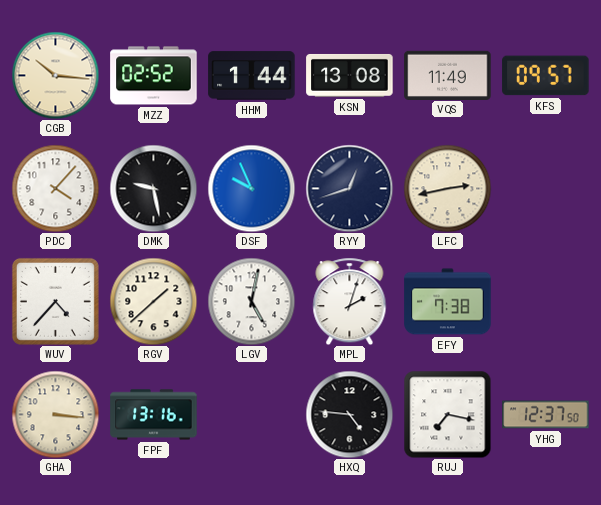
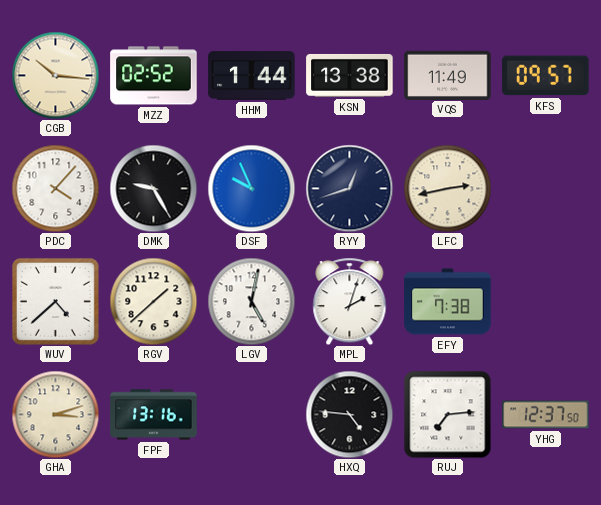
KSN: 13:08 -> 13:38
DMK: 9:28 -> 9:25
WUV: 4:37 -> 4:38
GHA: 3:16 -> 3:12
RUJ: 7:17 -> 7:14
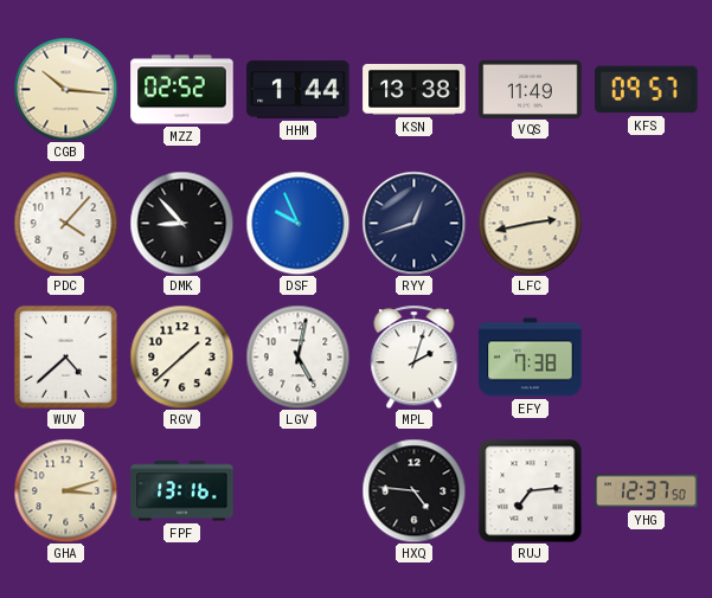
DMK: 9:25 -> 8:53
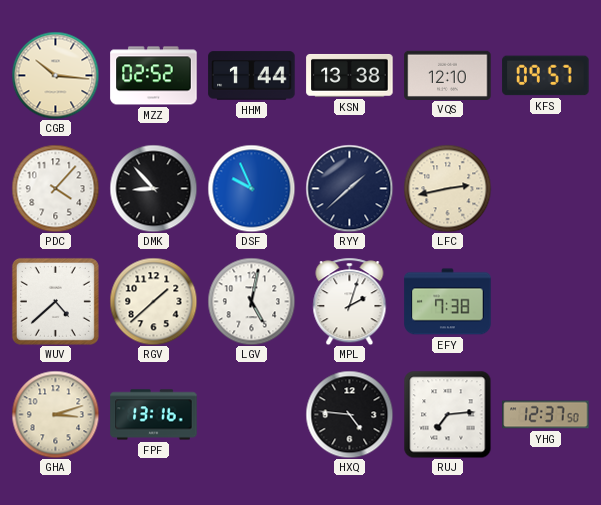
VQS: 11:49 -> 12:10
RYY: 12:42 -> 1:38
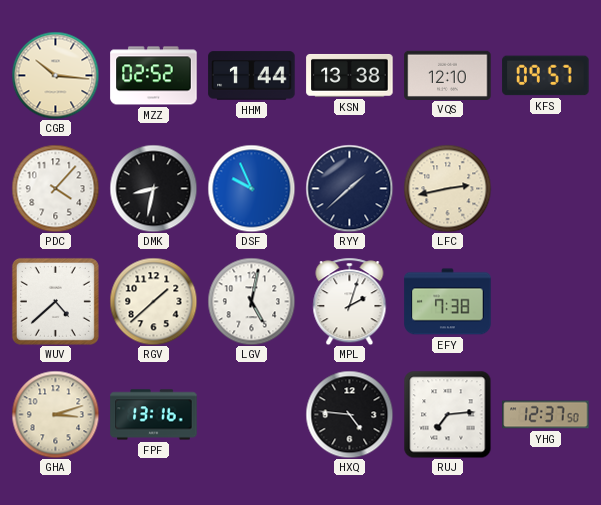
DMK: 8:53 -> 8:32
